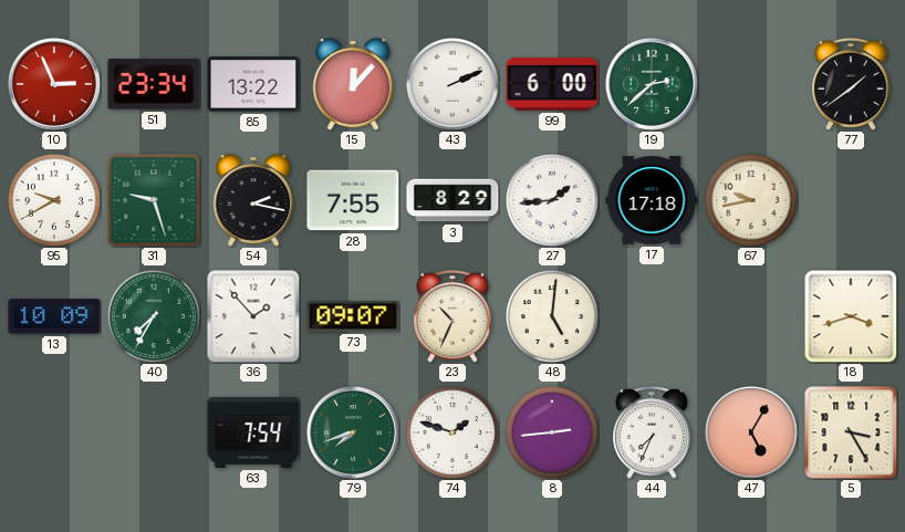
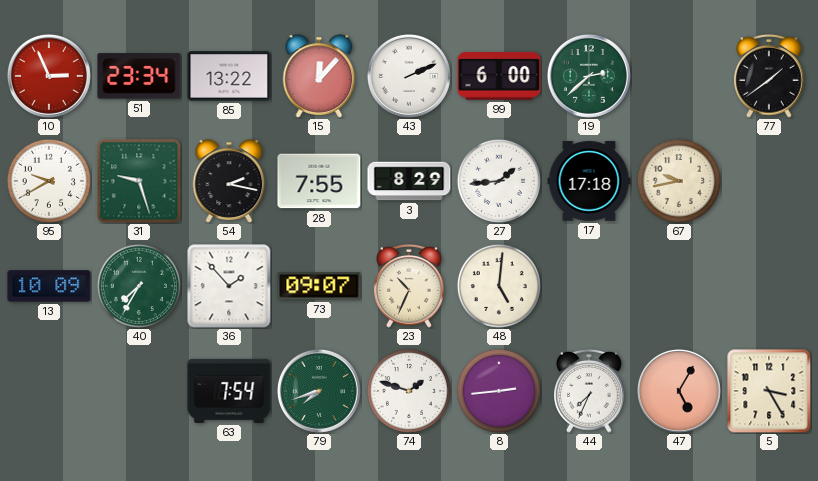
18: 3:42 -> none
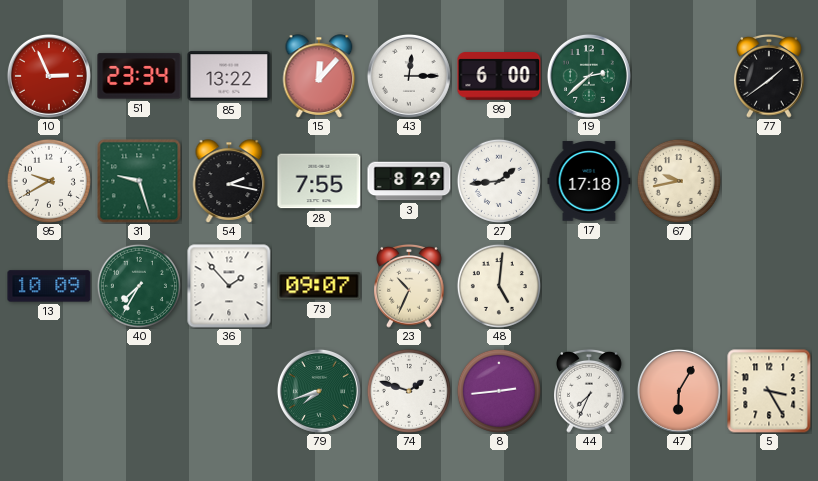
43: 2:11 -> 12:15
63: 7:54 -> none
47: 5:05 -> 6:05
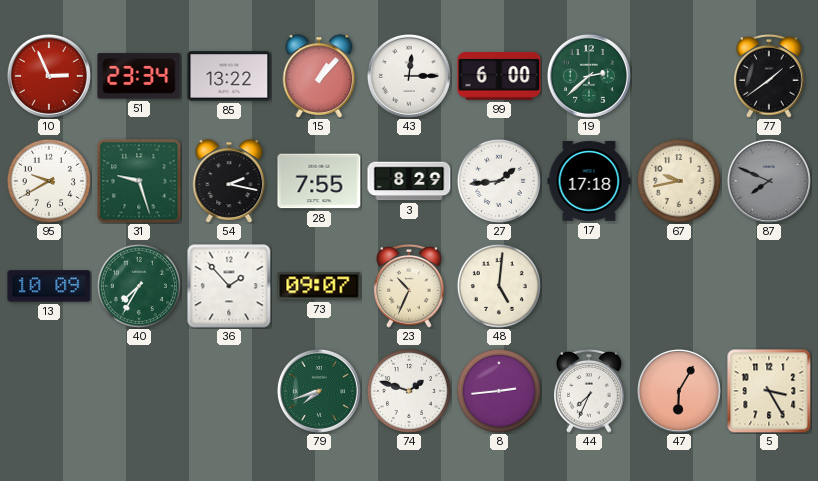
15: 12:07 -> 1:07
87: none -> 7:49
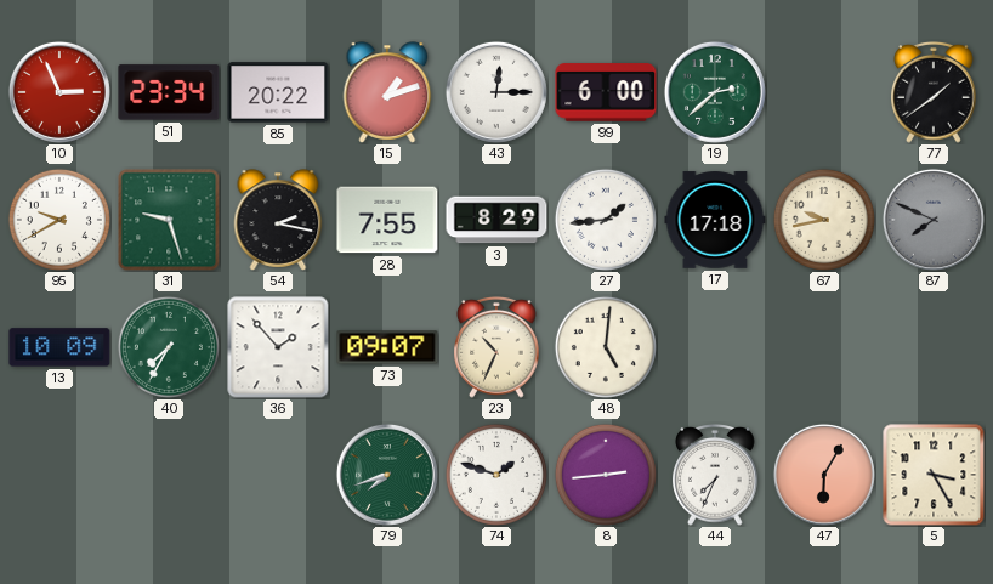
85: 13:22 -> 20:22
15: 1:07 -> 1:12
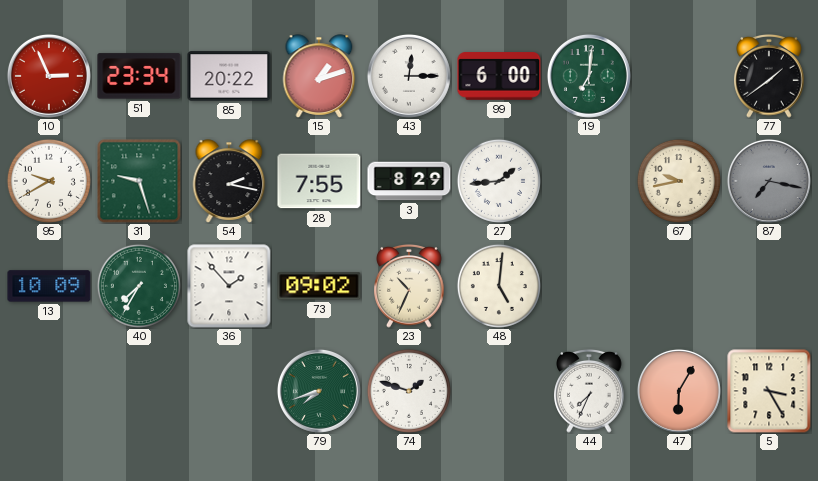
19: 2:38 -> 7:01
17: 17:18 -> none
87: 7:49 -> 7:17
73: 09:07 -> 09:02
8: 2:44 -> none
